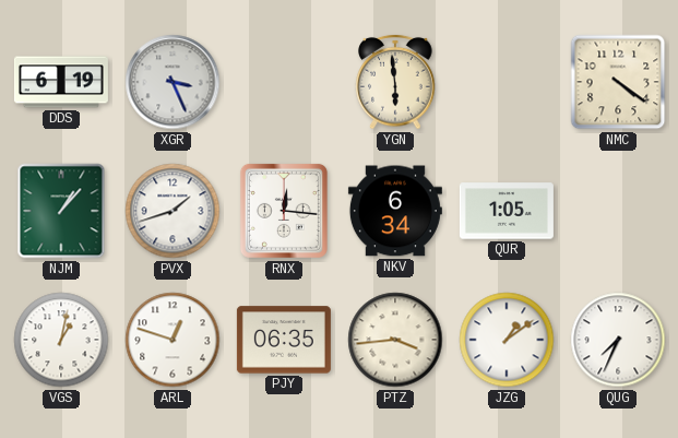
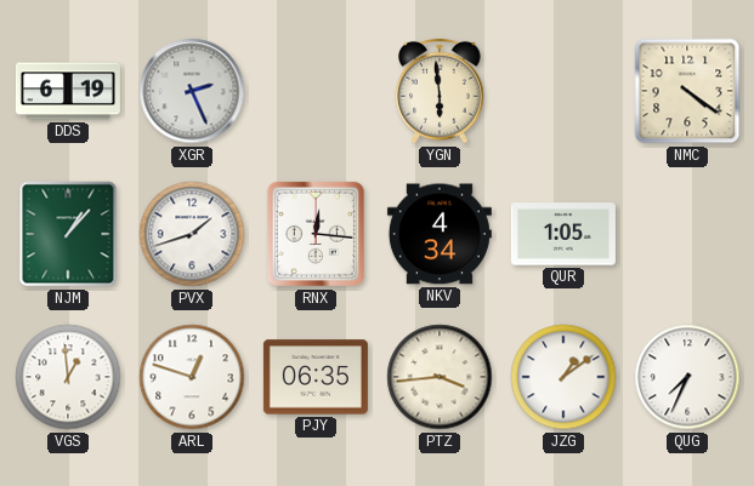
XGR: 3:26 -> 2:26
NKV: 6:34 -> 4:34
VGS: 1:02 -> 12:59
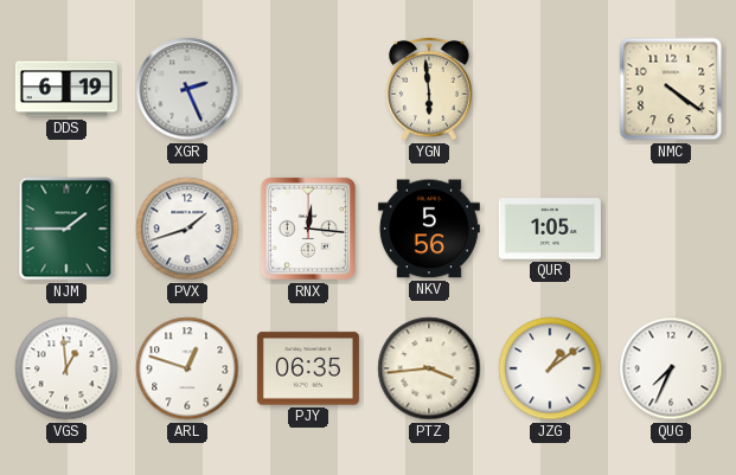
NJM: 1:07 -> 1:45
NKV: 4:34 -> 5:56
